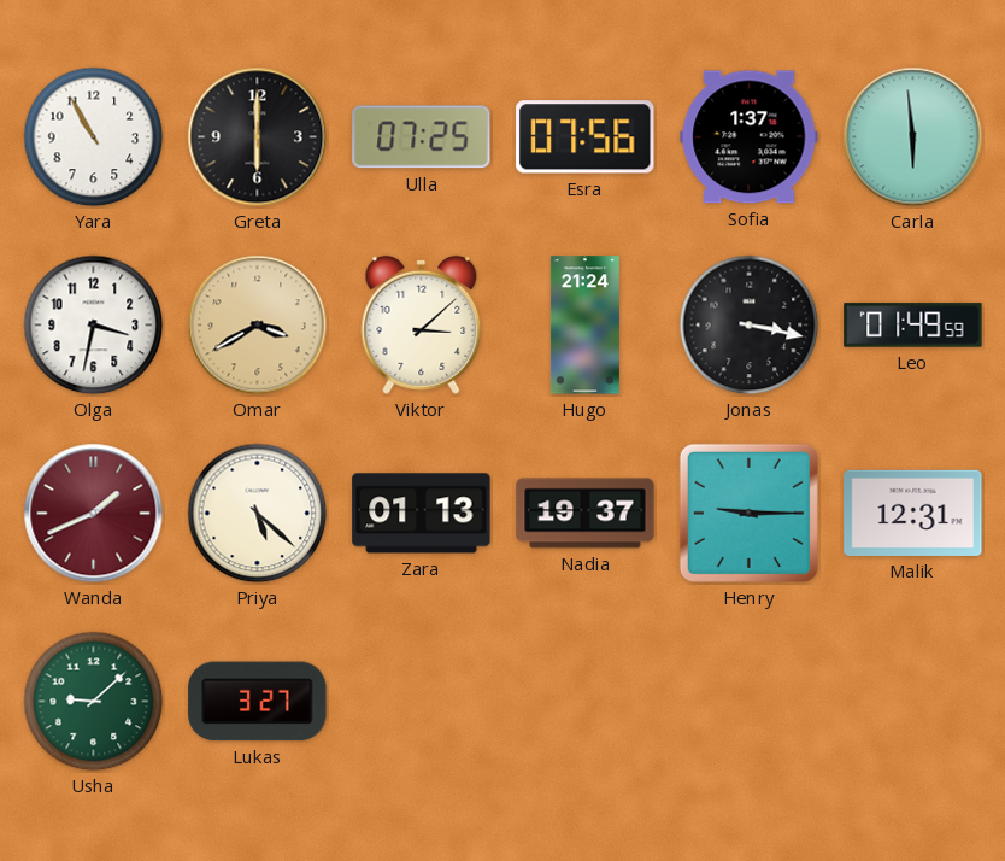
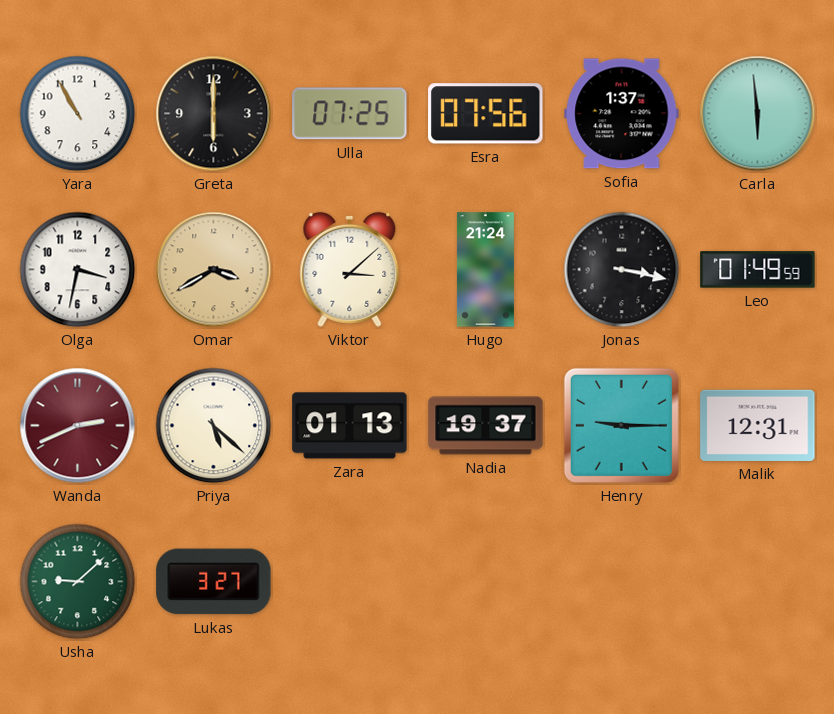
Wanda: 1:41 -> 2:41
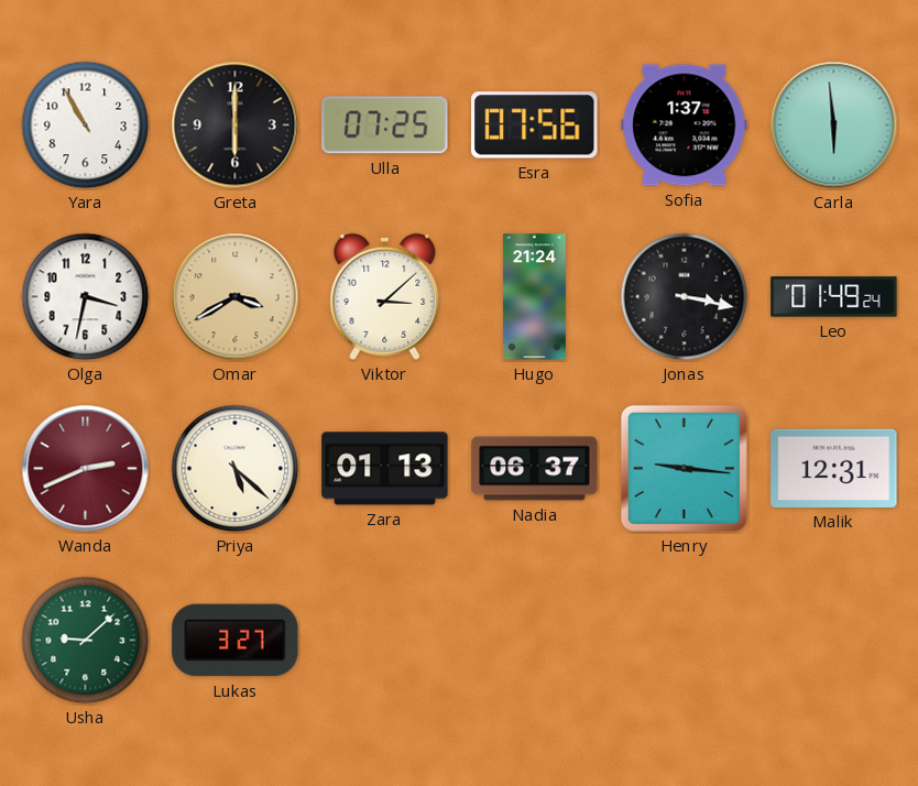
Leo: 01:49:59 -> 01:49:24
Nadia: 19:37 -> 06:37
Henry: 9:15 -> 9:16
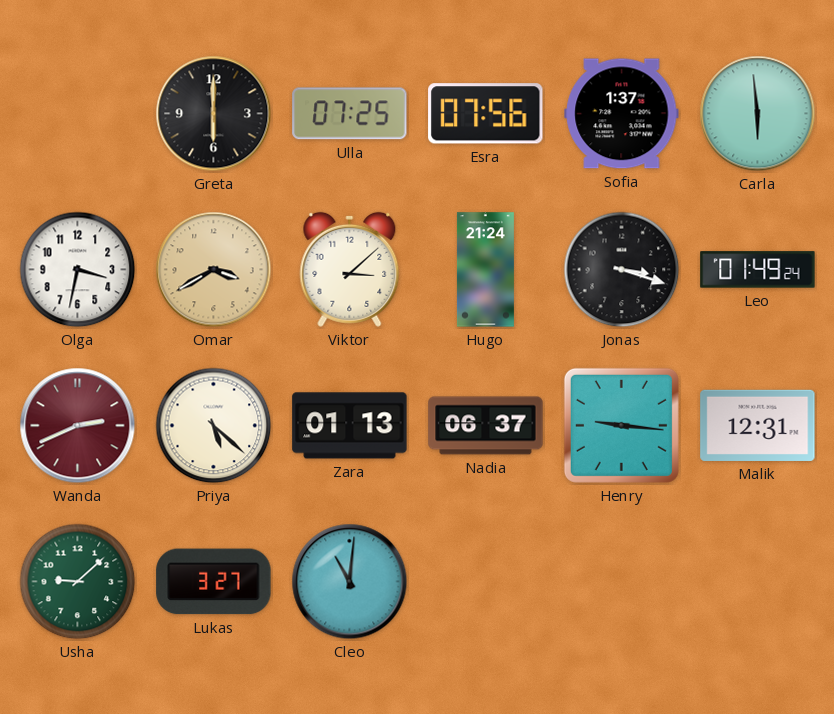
Yara: 10:55 -> none
Jonas: 3:17 -> 3:18
Cleo: none -> 11:01
